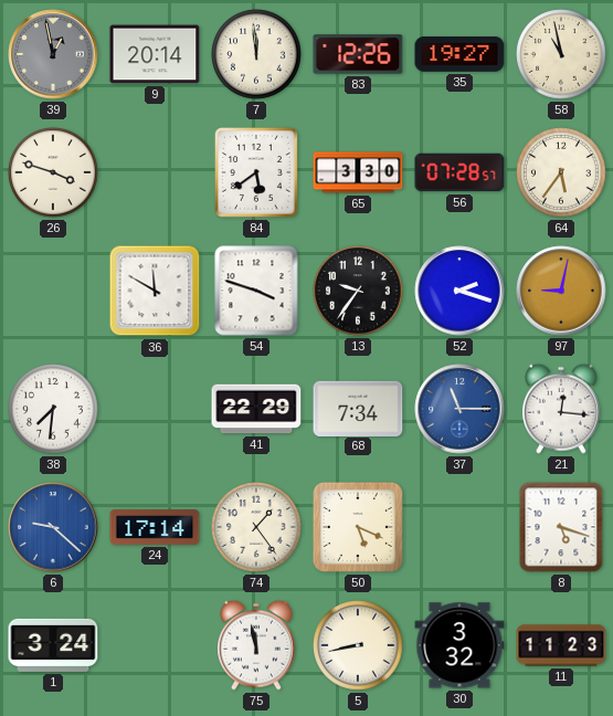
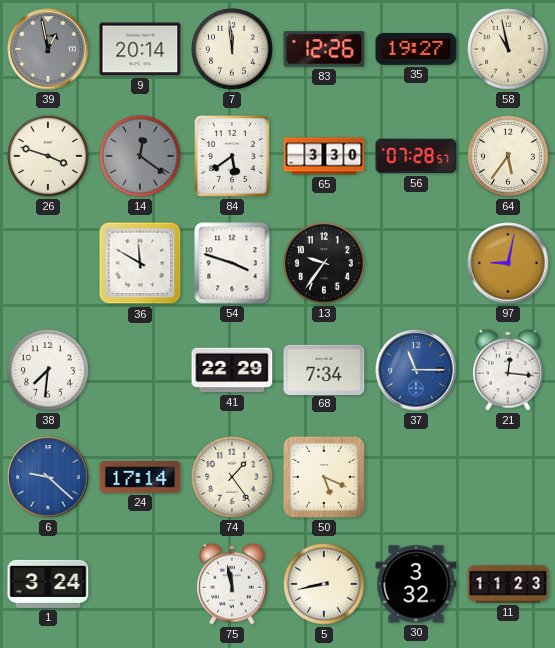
14: none -> 12:21
52: 2:18 -> none
8: 5:18 -> none
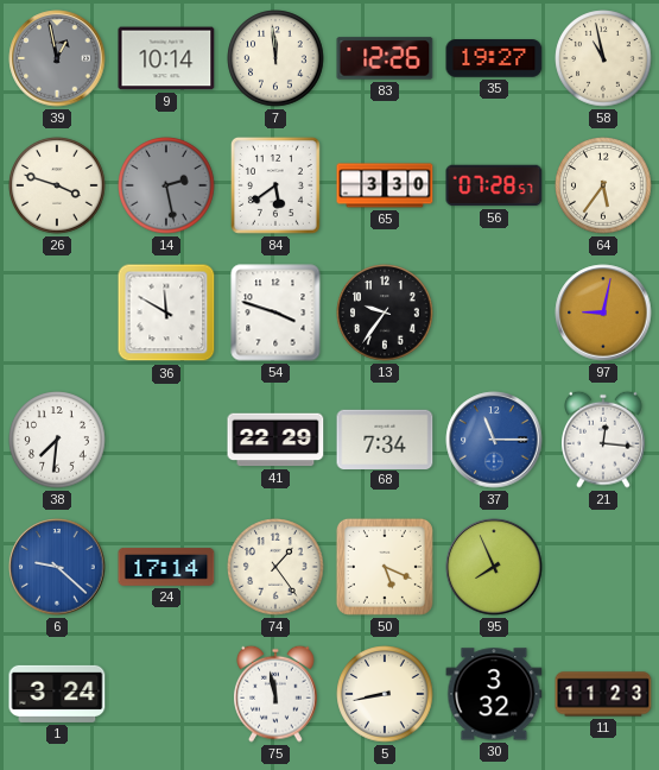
9: 20:14 -> 10:14
14: 12:21 -> 2:28
95: none -> 7:56
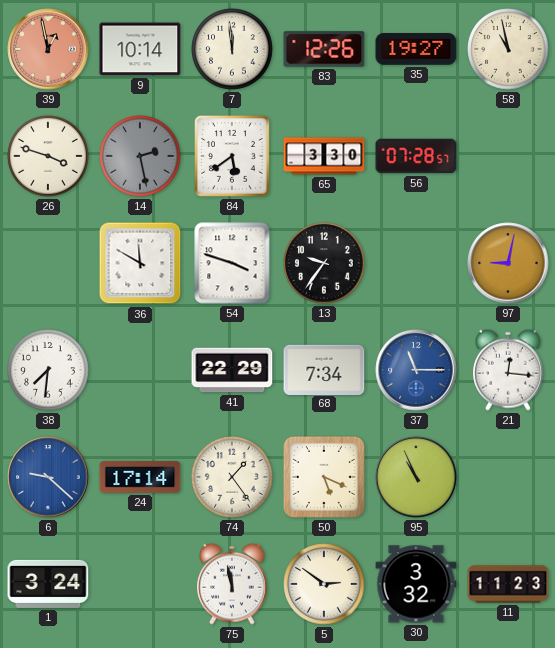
39 dial: grey -> salmon
64: 5:36 -> none
95: 7:56 -> 10:56
5: 8:43 -> 2:51
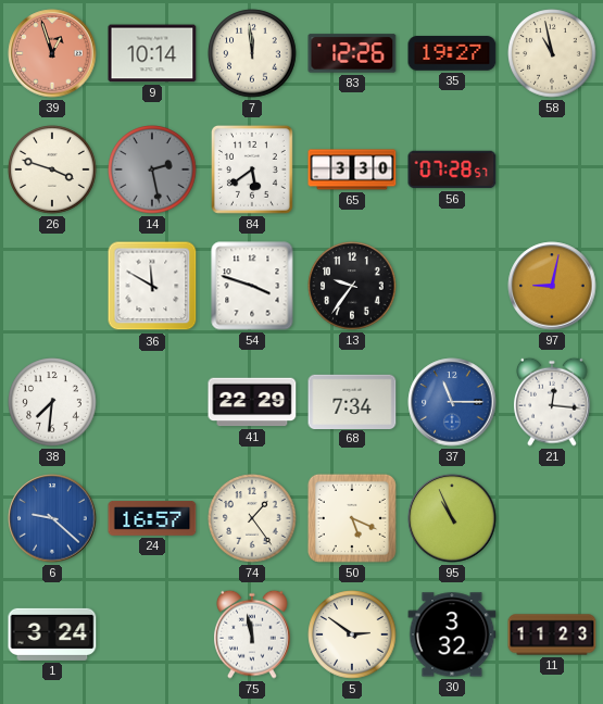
39: 12:58 -> 12:57
24: 17:14 -> 16:57
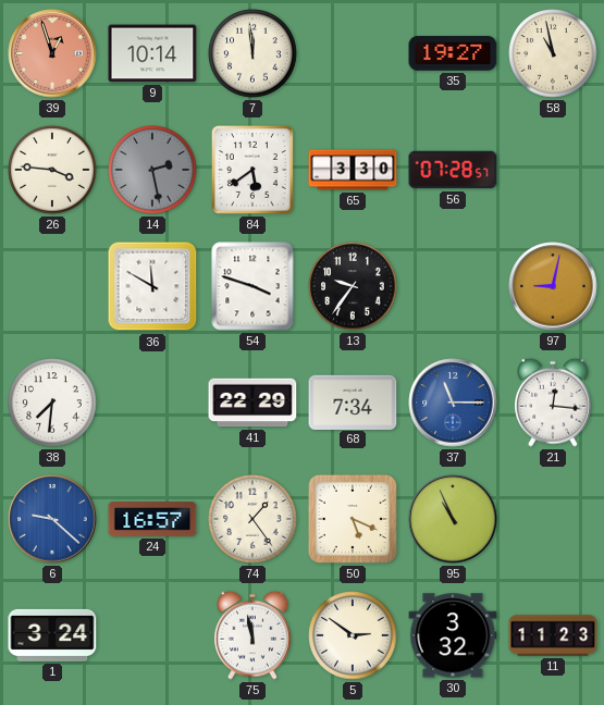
83: 12:26 -> none
26: 3:48 -> 3:46
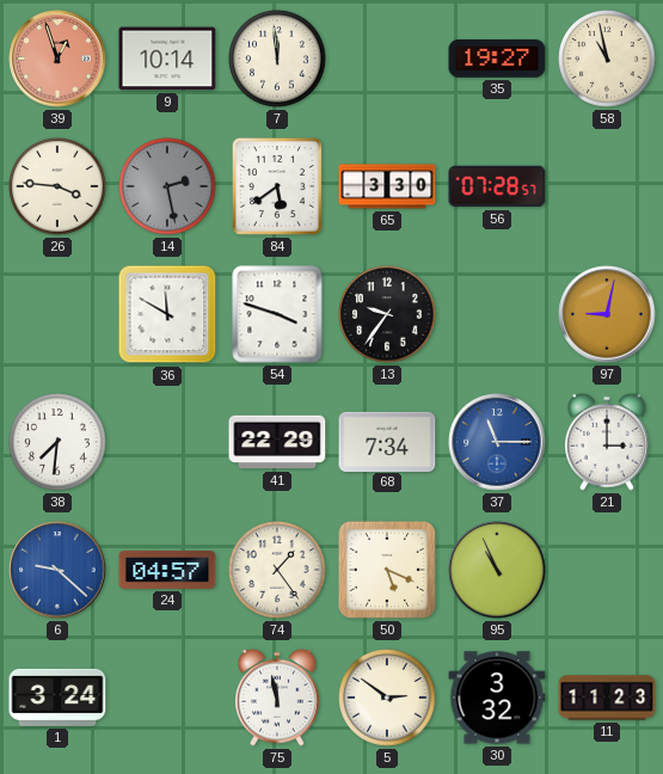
21: 12:16 -> 3:00
24: 16:57 -> 04:57
